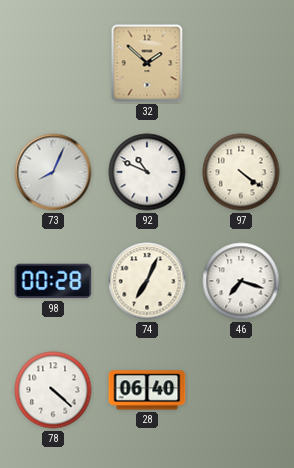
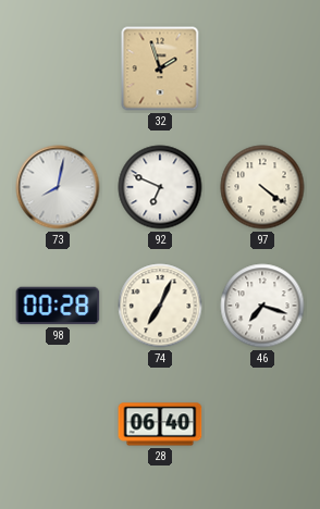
32: 1:52 -> 1:57
73: 8:04 -> 8:02
92: 10:49 -> 6:49
78: 4:22 -> none
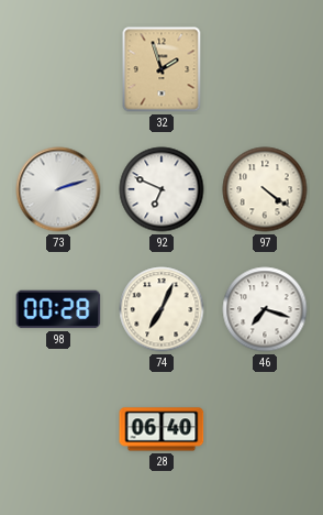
73: 8:02 -> 2:12
